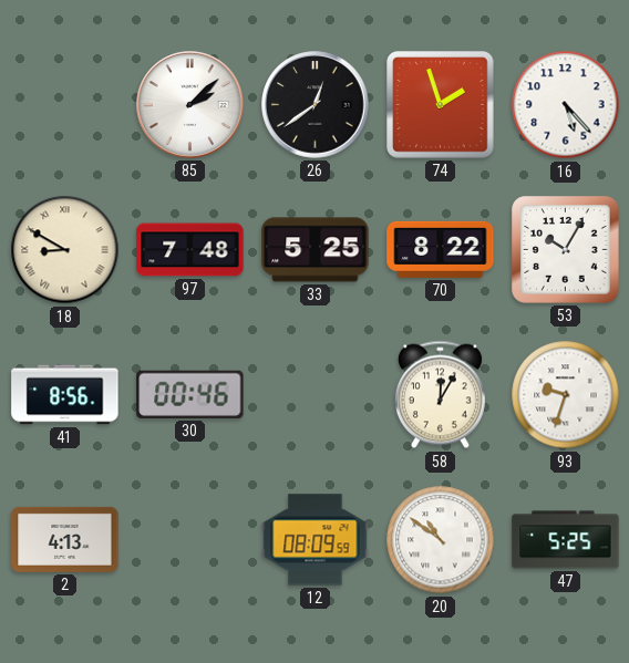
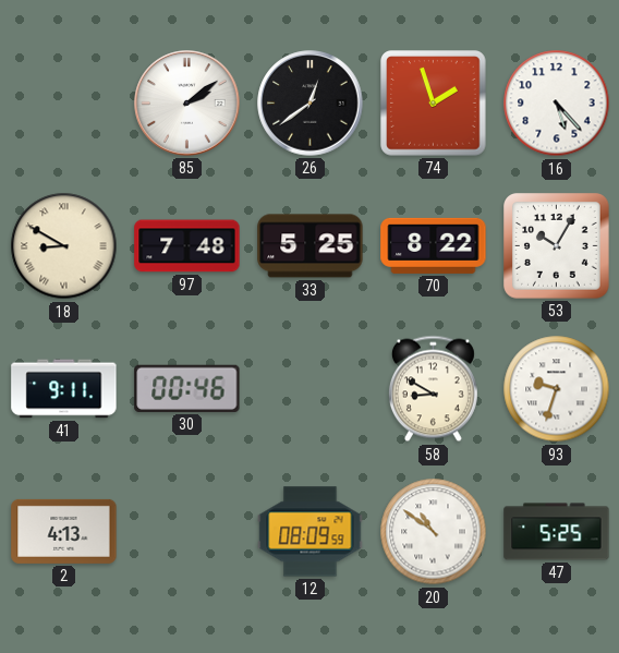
85: 2:08 -> 2:09
41: 8:56 -> 9:11
58: 12:05 -> 8:50
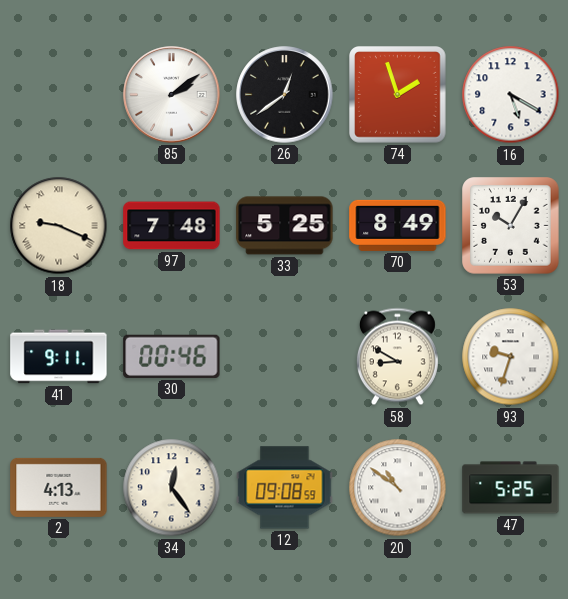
16: 5:23 -> 5:20
18: 8:50 -> 9:19
70: 8:22 -> 8:49
34: none -> 12:24
12: 08:09 -> 09:08
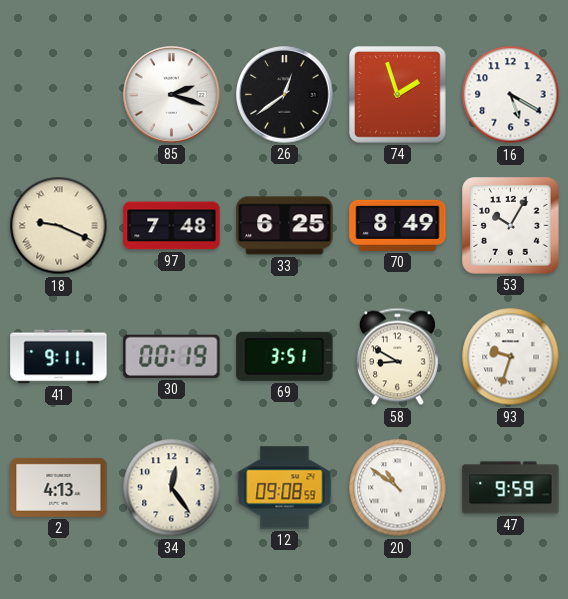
85: 2:09 -> 2:18
33: 5:25 -> 6:25
30: 00:46 -> 00:19
69: none -> 3:51
47: 5:25 -> 9:59
